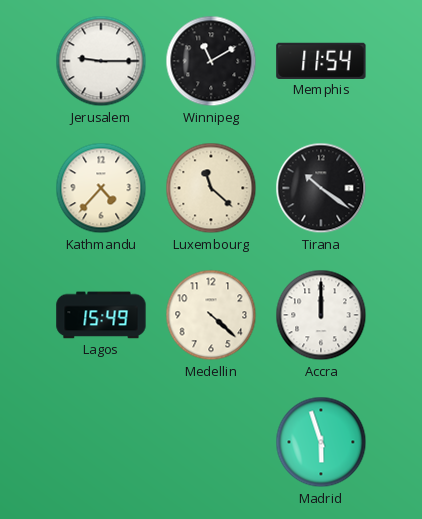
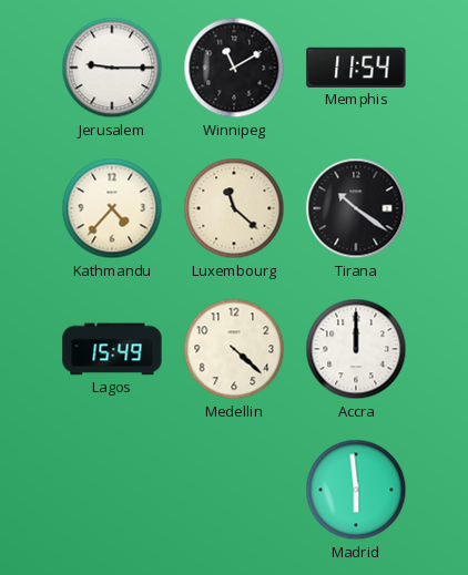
Madrid: 5:57 -> 5:59
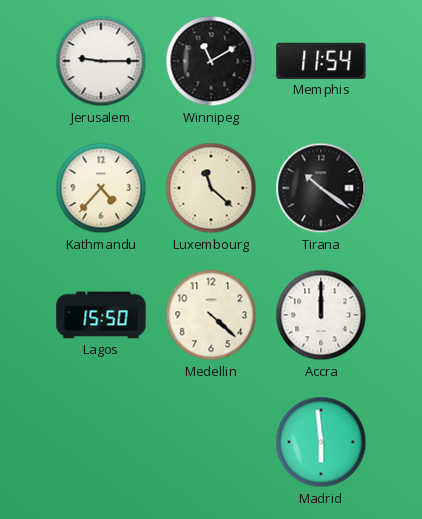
Lagos: 15:49 -> 15:50
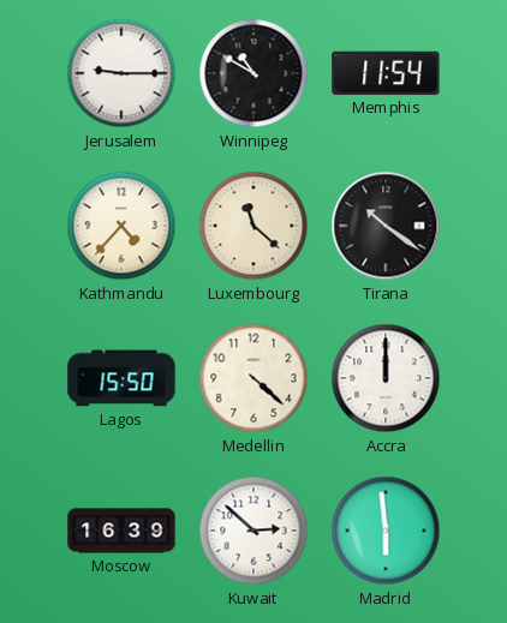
Winnipeg: 11:10 -> 10:50
Moscow: none -> 16:39
Kuwait: none -> 2:52
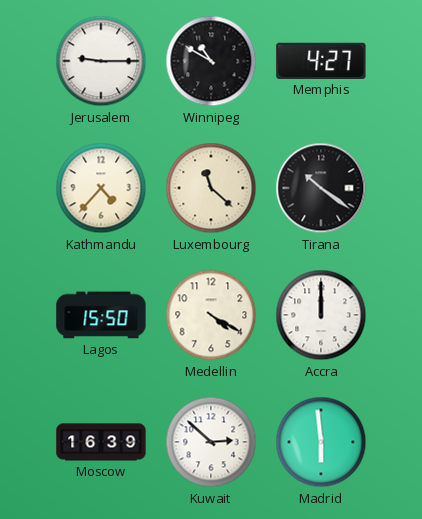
Memphis: 11:54 -> 4:27
Medellin: 4:22 -> 4:20
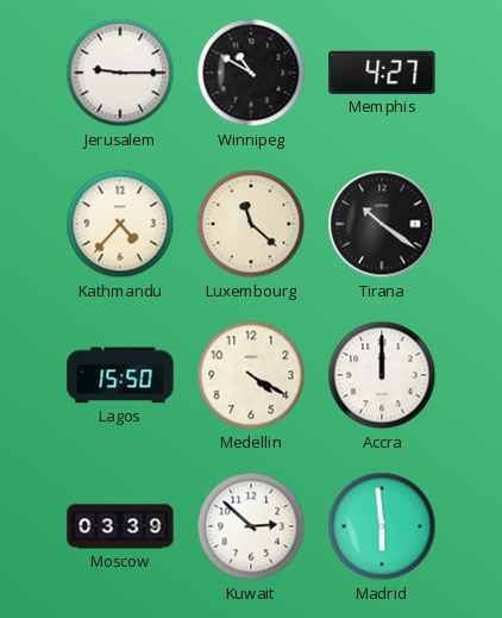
Moscow: 16:39 -> 03:39
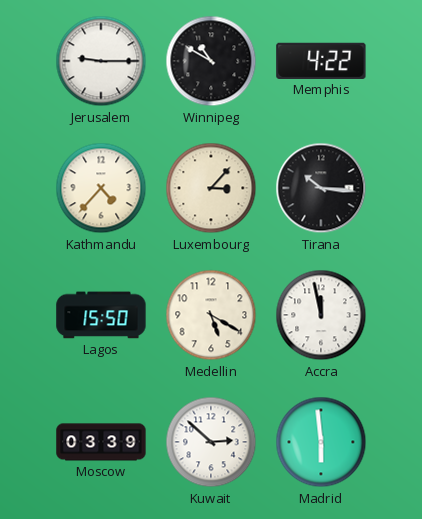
Memphis: 4:27 -> 4:22
Luxembourg: 11:22 -> 3:07
Tirana: 10:21 -> 10:16
Medellin: 4:20 -> 5:20
Accra: 12:00 -> 11:58
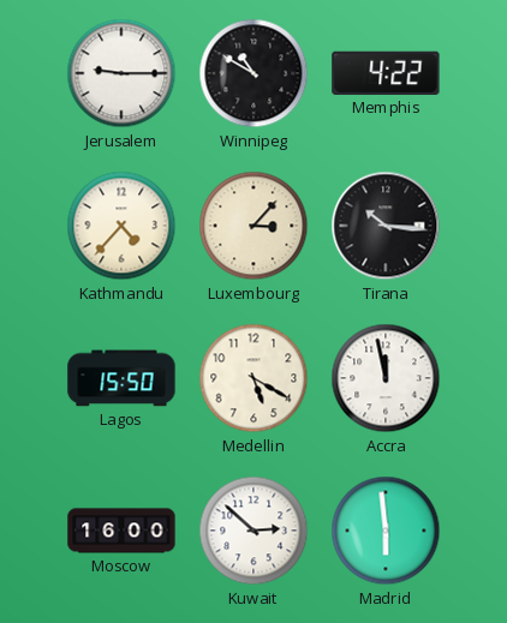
Moscow: 03:39 -> 16:00
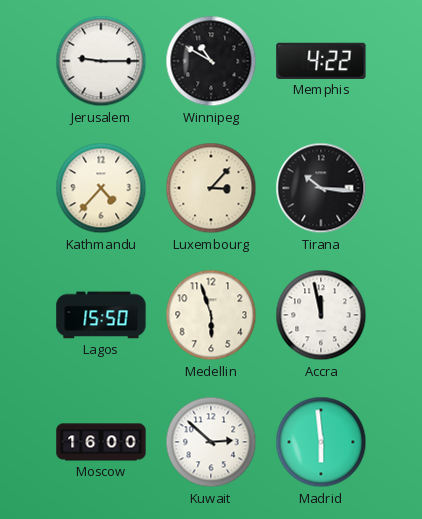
Medellin: 5:20 -> 5:57
